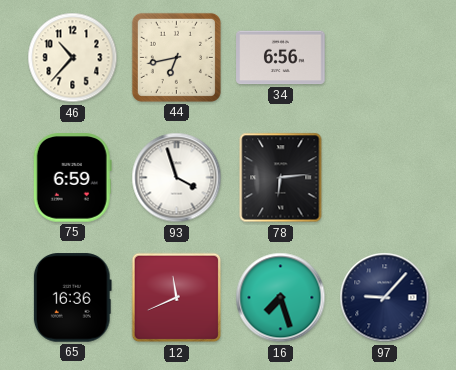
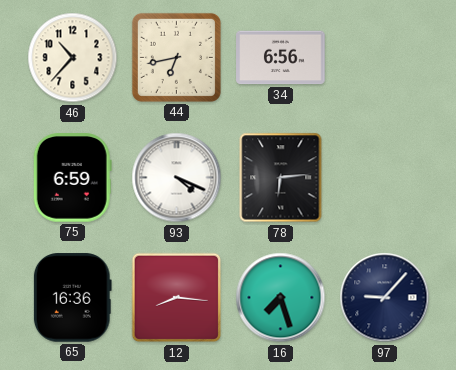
93: 3:57 -> 4:19
12: 11:41 -> 8:16
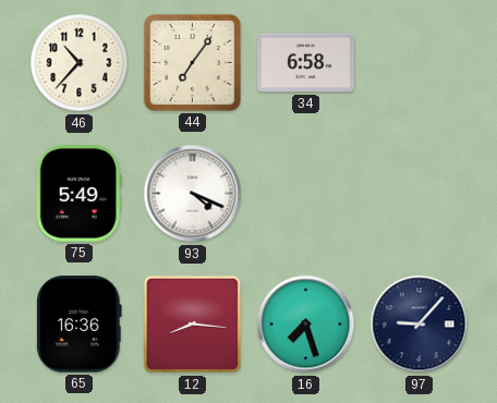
44: 6:43 -> 7:06
34: 6:56 -> 6:58
75: 6:59 -> 5:49
78: 6:14 -> none
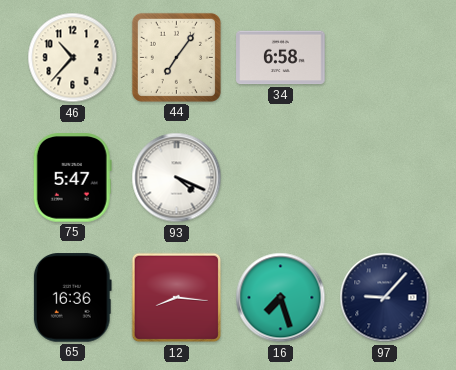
75: 5:49 -> 5:47
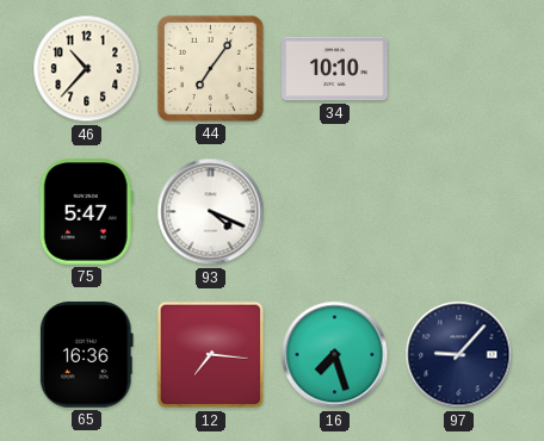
34: 6:58 -> 10:10
12: 8:16 -> 7:16
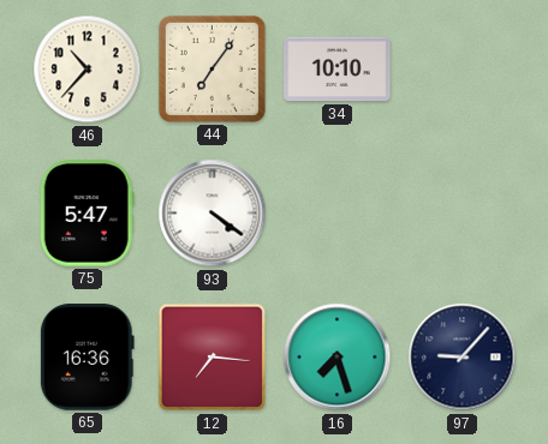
93: 4:19 -> 4:21
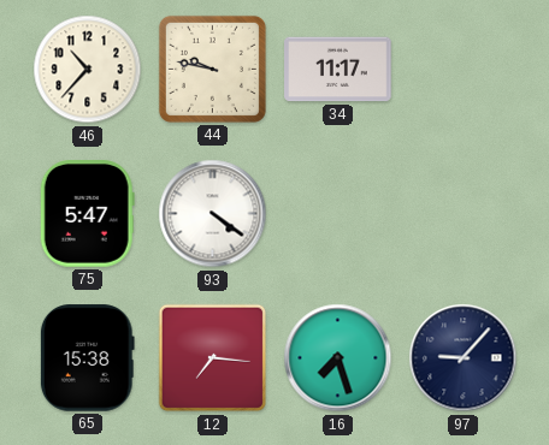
44: 7:06 -> 9:47
34: 10:10 -> 11:17
65: 16:36 -> 15:38
